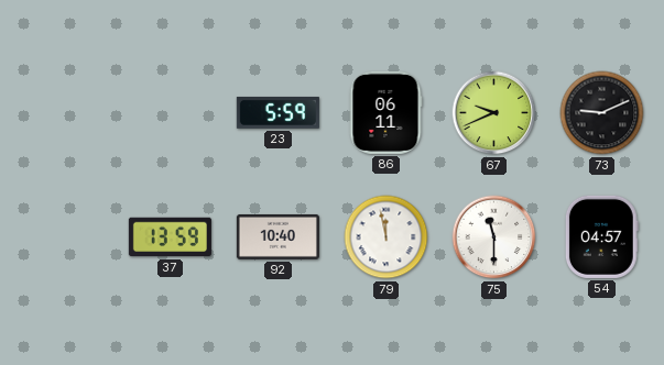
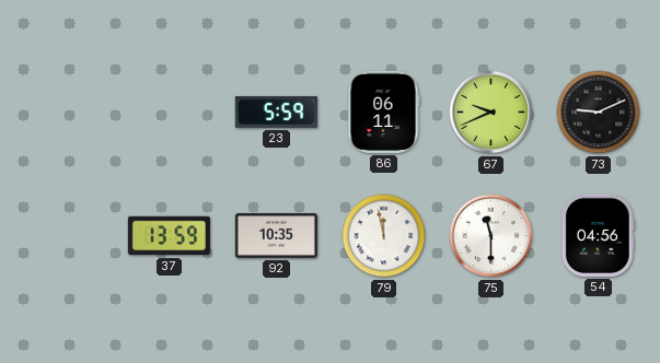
92: 10:40 -> 10:35
54: 04:57 -> 04:56
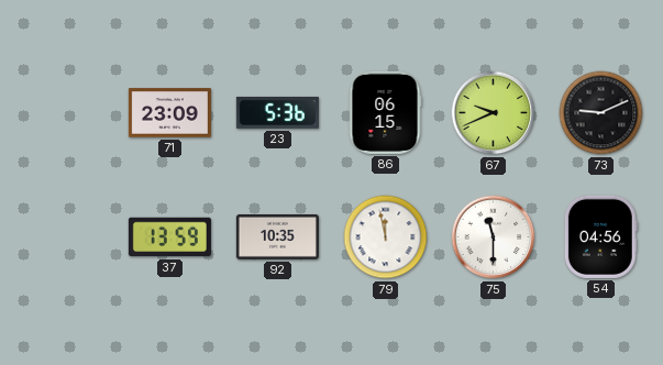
71: none -> 23:09
23: 5:59 -> 5:36
86: 06:11 -> 06:15
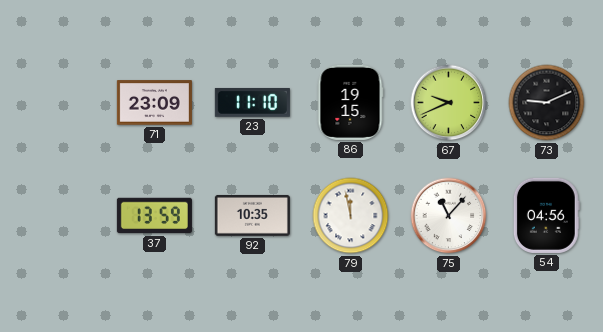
23: 5:36 -> 11:10
86: 06:15 -> 19:15
75: 11:30 -> 11:07
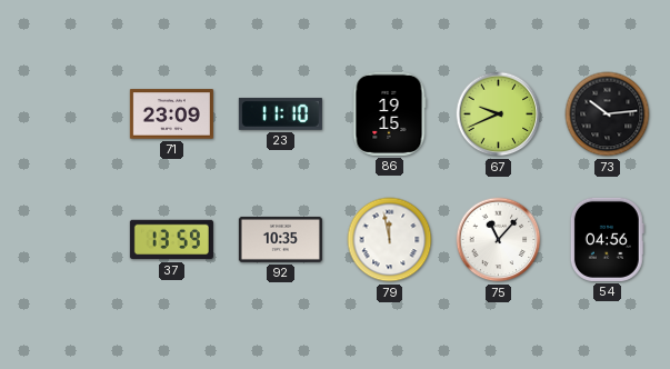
73: 9:11 -> 10:14
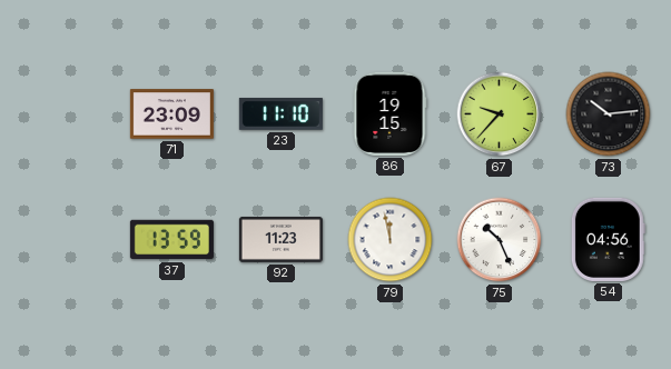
67: 9:41 -> 9:37
92: 10:35 -> 11:23
75: 11:07 -> 10:26
